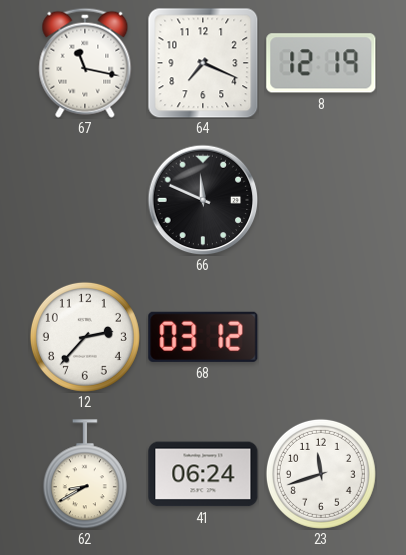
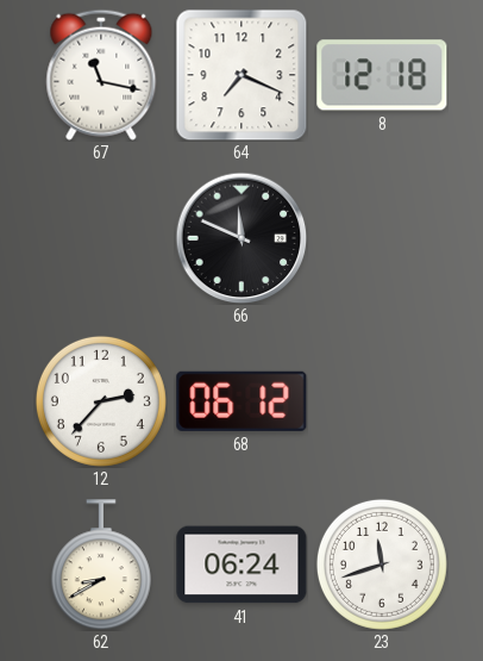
8: 12:19 -> 12:18
68: 03:12 -> 06:12
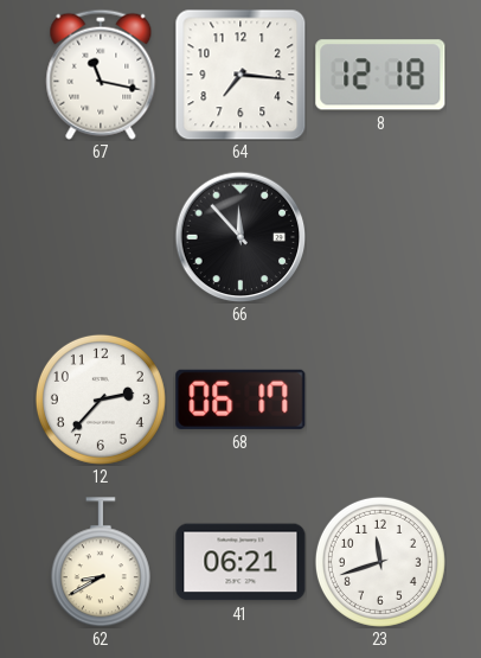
64: 7:19 -> 7:16
66: 11:49 -> 11:53
68: 06:12 -> 06:17
41: 06:24 -> 06:21
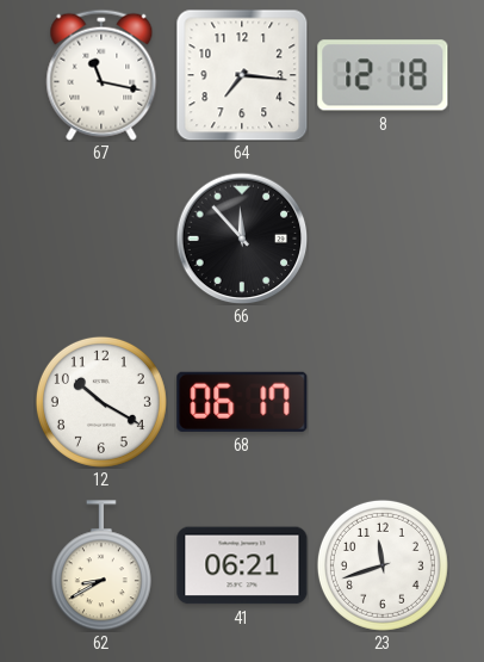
12: 2:37 -> 10:20
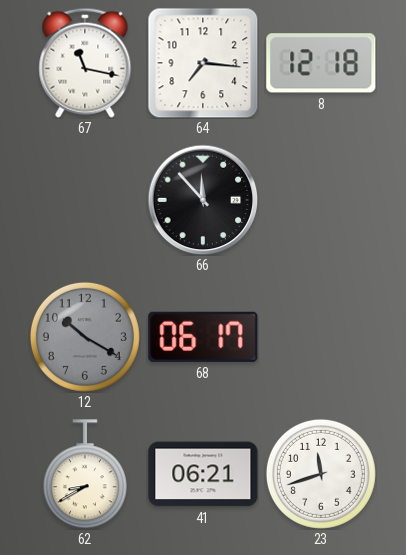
12 dial: white -> grey
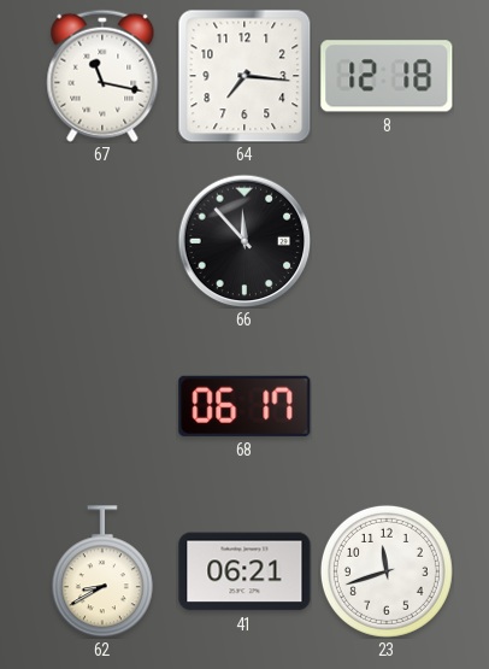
12: 10:20 -> none
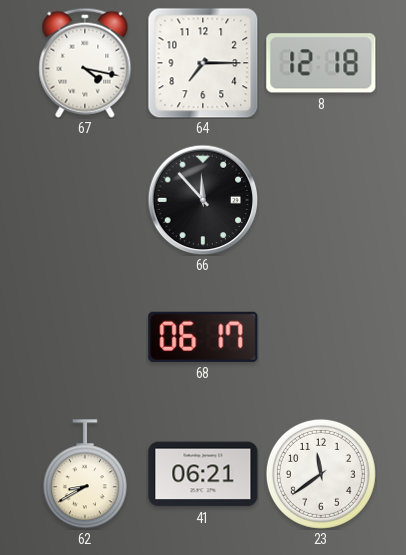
67: 11:17 -> 4:17
64: 7:16 -> 7:15
23: 11:42 -> 11:39
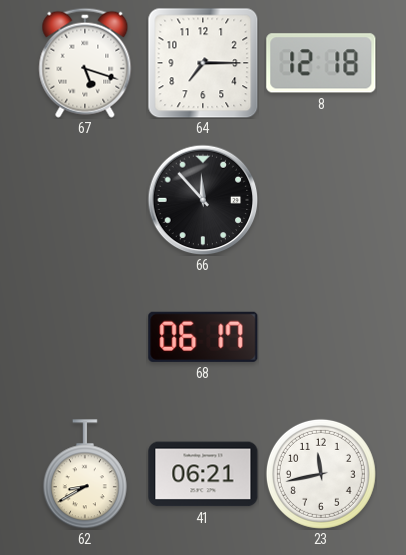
67: 4:17 -> 5:18
23: 11:39 -> 11:43
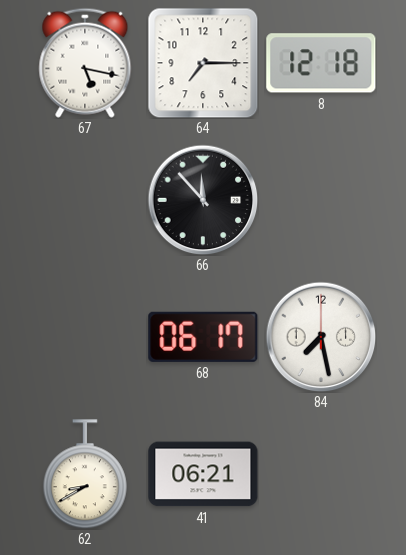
67: 5:18 -> 5:17
84: none -> 7:28
23: 11:43 -> none
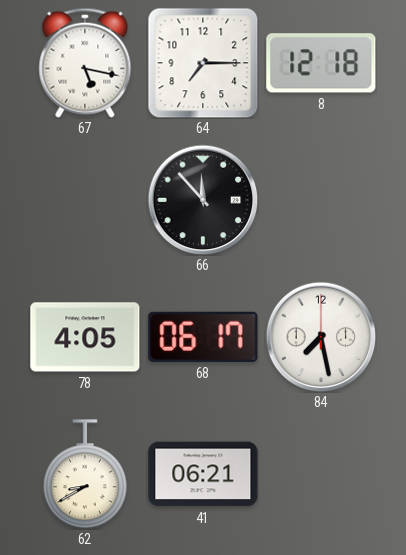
78: none -> 4:05
